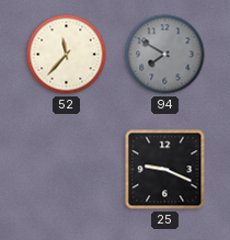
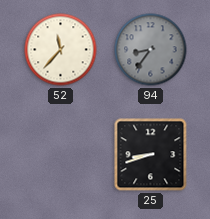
94: 7:50 -> 8:36
25: 9:19 -> 8:42
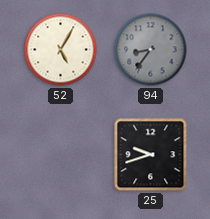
52: 11:37 -> 5:05
25: 8:42 -> 9:42
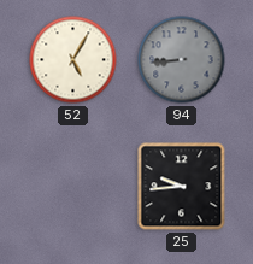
94: 8:36 -> 8:44
25: 9:42 -> 9:44
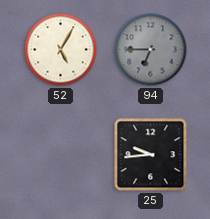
94: 8:44 -> 6:45
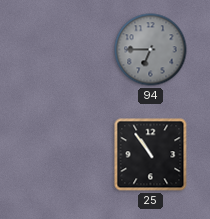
52: 5:05 -> none
25: 9:44 -> 10:54
